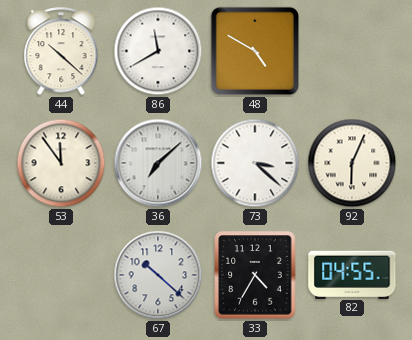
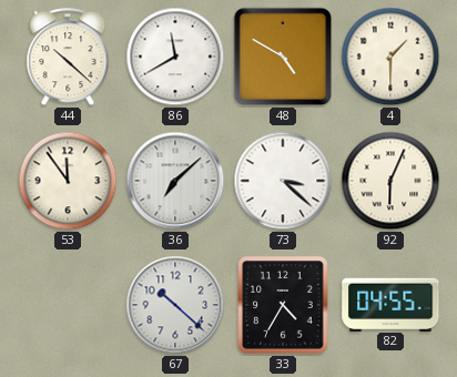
4: none -> 1:30
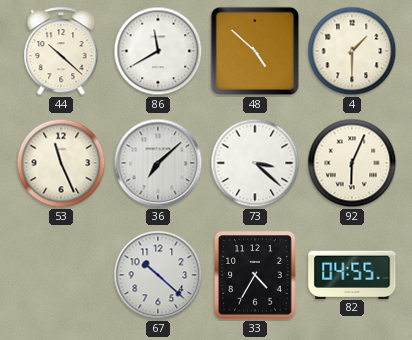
48: 4:50 -> 4:52
53: 11:54 -> 11:26
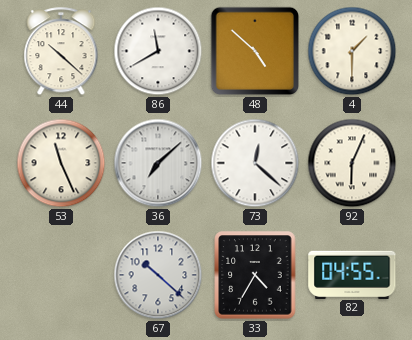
73: 3:22 -> 12:22
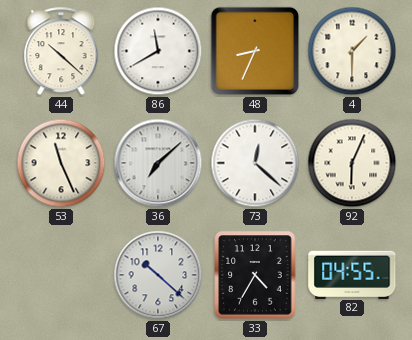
48: 4:52 -> 8:34
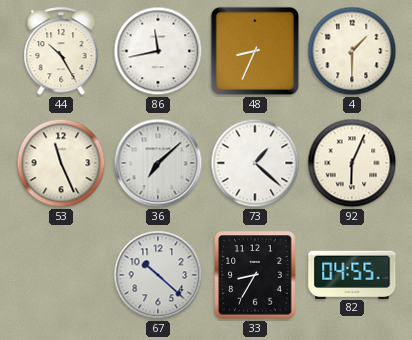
44: 10:22 -> 10:25
86: 11:40 -> 11:43
73: 12:22 -> 1:22
33: 4:35 -> 8:35
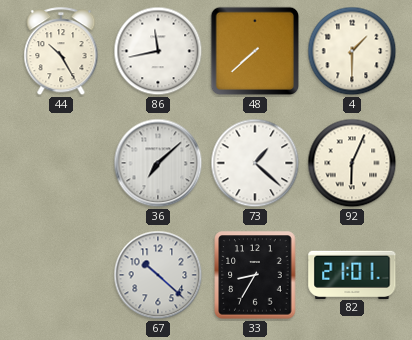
48: 8:34 -> 7:38
53: 11:26 -> none
82: 04:55 -> 21:01
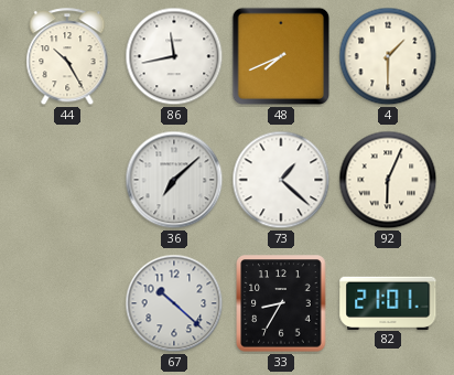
48: 7:38 -> 7:41
